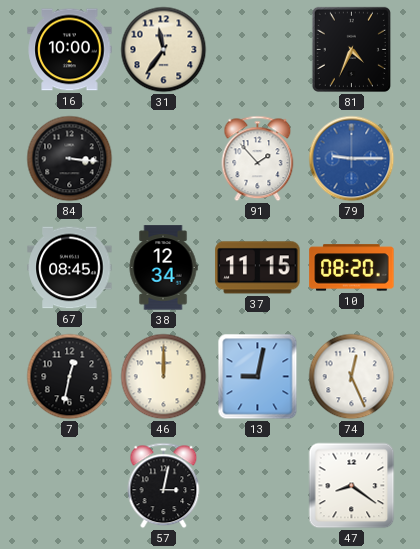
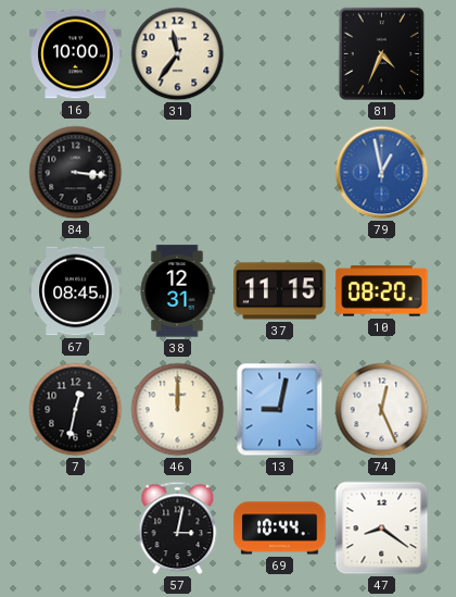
91: 1:53 -> none
79: 9:15 -> 12:58
38: 12:34 -> 12:31
69: none -> 10:44
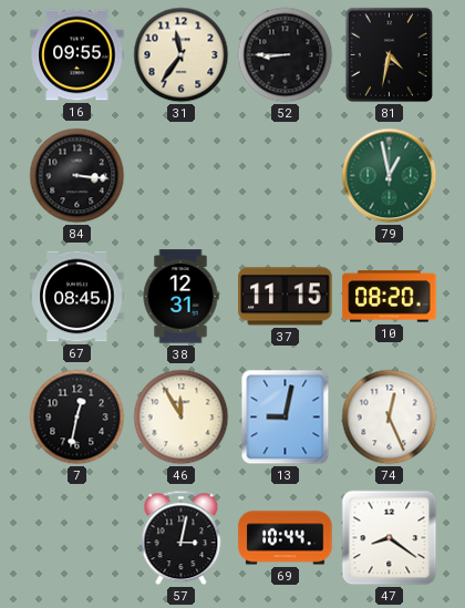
16: 10:00 -> 09:55
52: none -> 8:45
81: 4:34 -> 4:32
79 dial: blue -> green
46: 12:00 -> 11:55
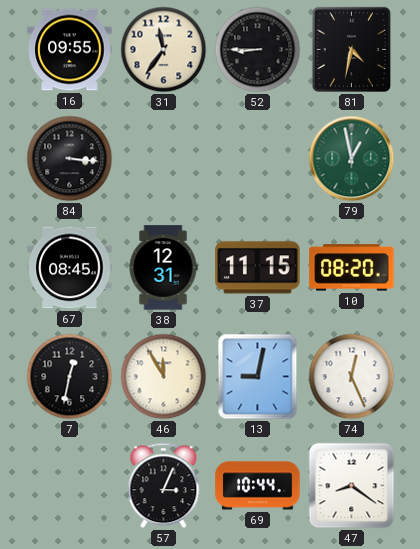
57: 3:02 -> 3:04
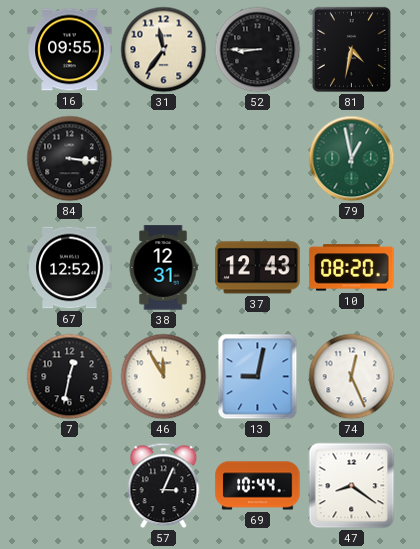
67: 08:45 -> 12:52
37: 11:15 -> 12:43
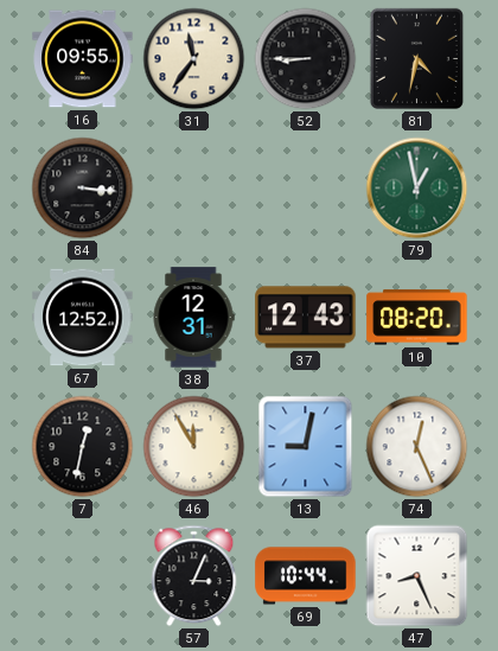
47: 8:21 -> 8:26
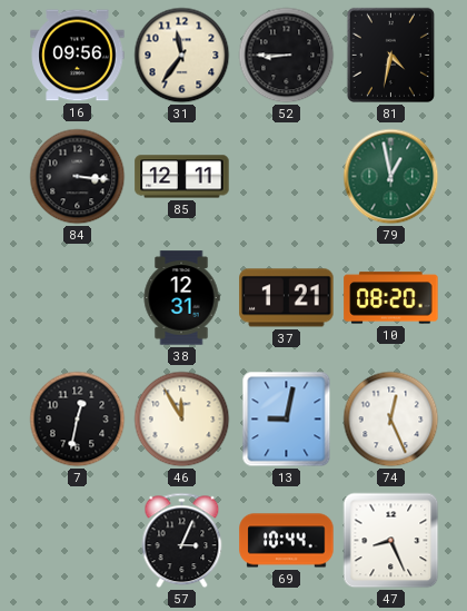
16: 09:55 -> 09:56
85: none -> 12:11
67: 12:52 -> none
37: 12:43 -> 1:21
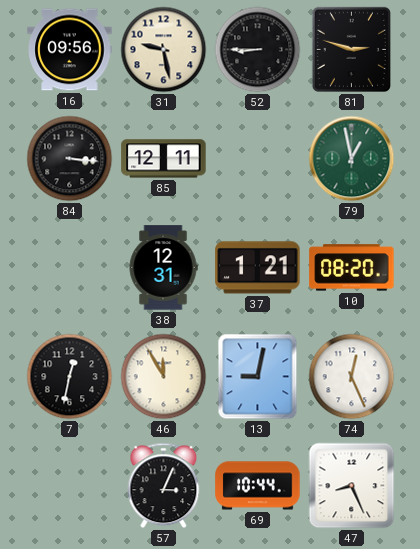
31: 11:36 -> 9:28
81: 4:32 -> 2:48
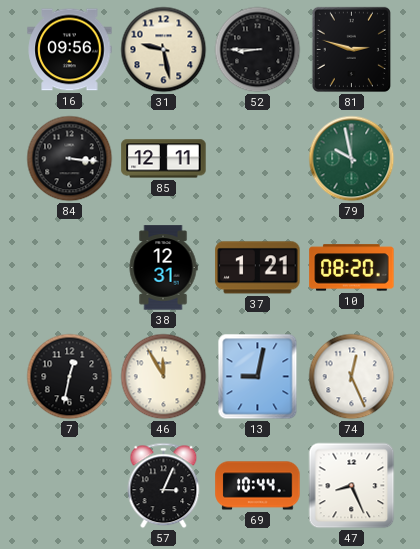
79: 12:58 -> 9:58
